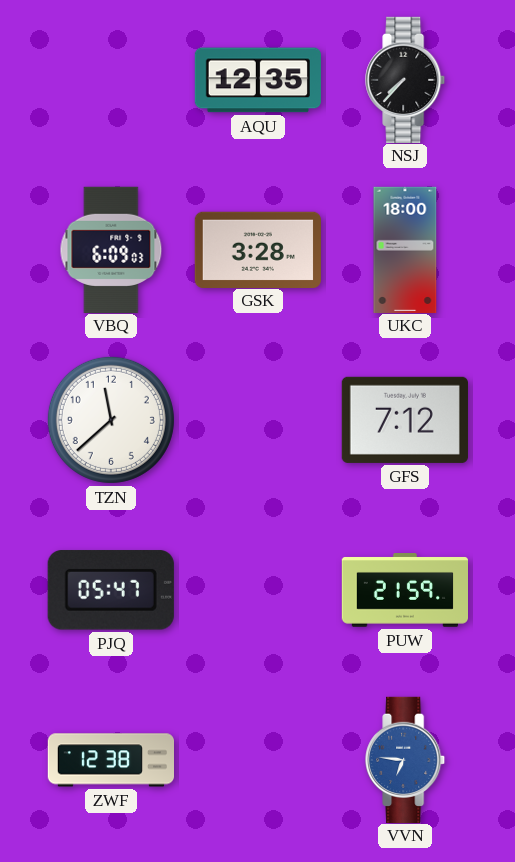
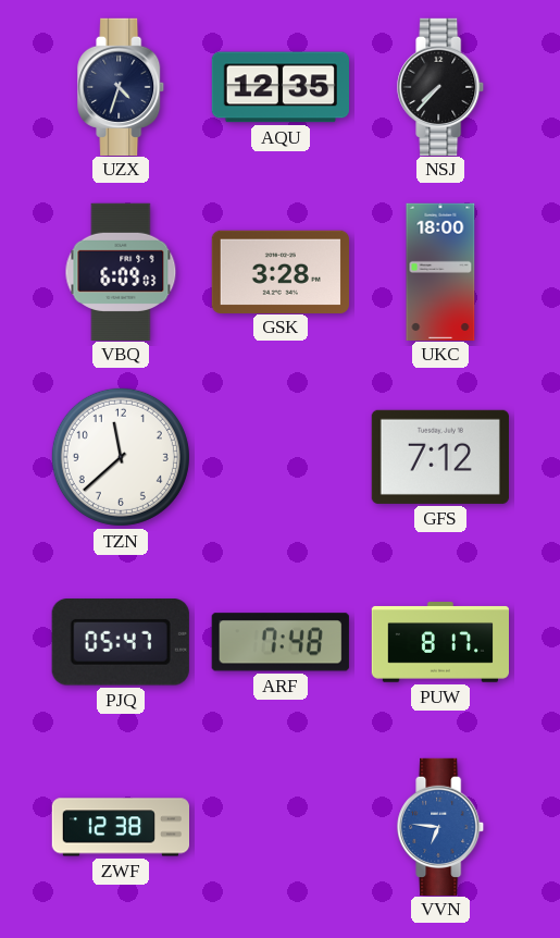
UZX: none -> 4:33
ARF: none -> 7:48
PUW: 21:59 -> 8:17
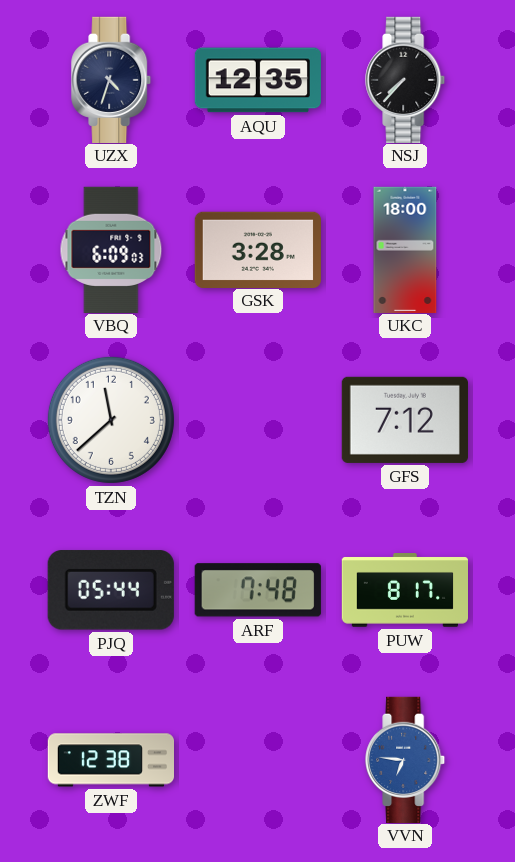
PJQ: 05:47 -> 05:44
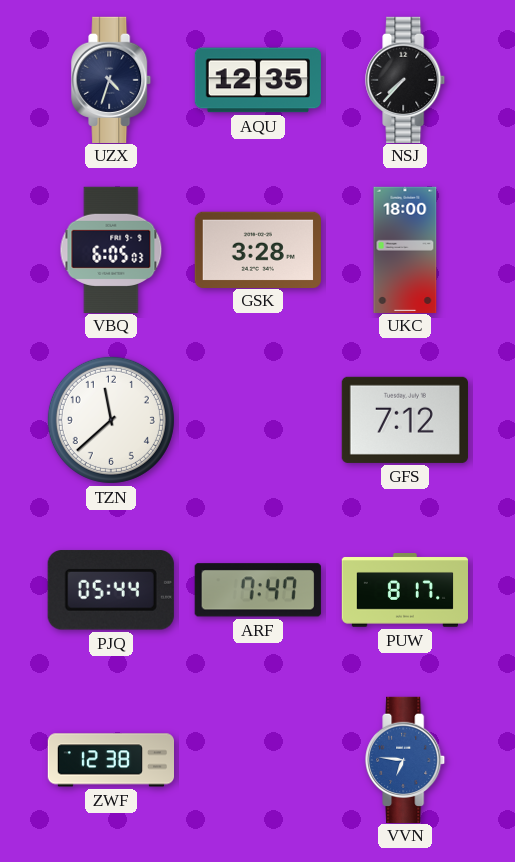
VBQ: 6:09 -> 6:05
ARF: 7:48 -> 7:47
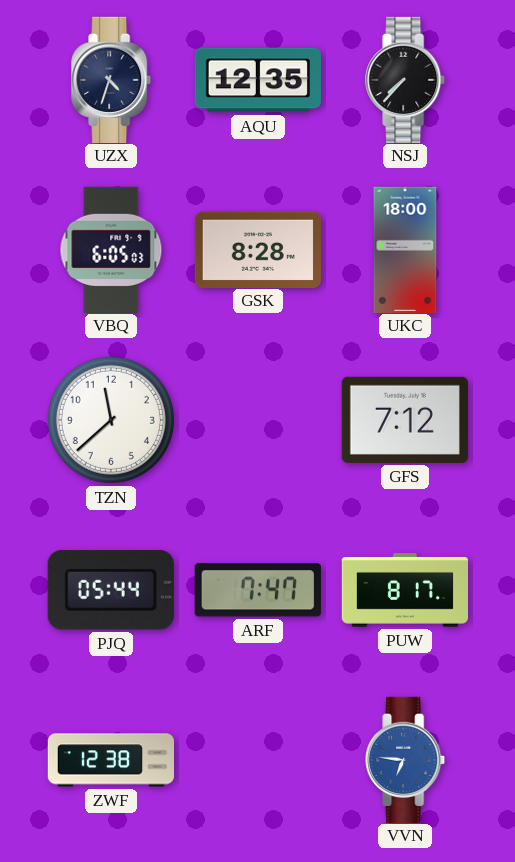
GSK: 3:28 -> 8:28
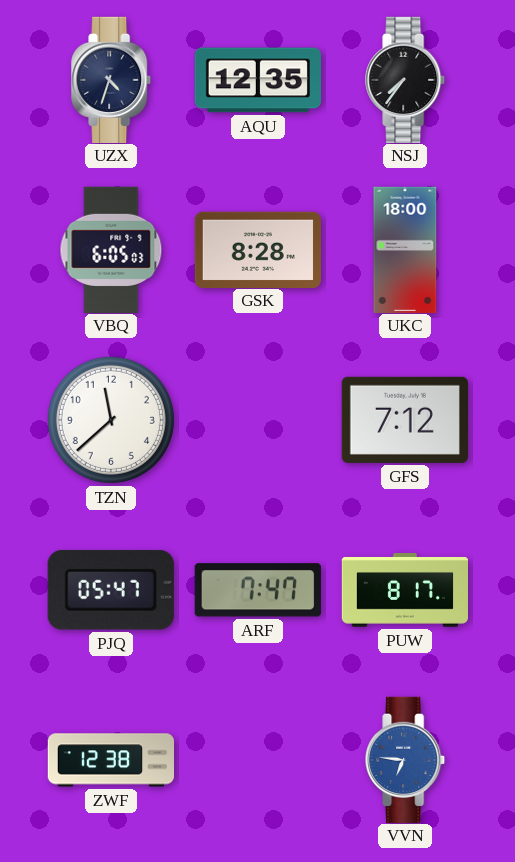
NSJ: 7:37 -> 7:36
PJQ: 05:44 -> 05:47
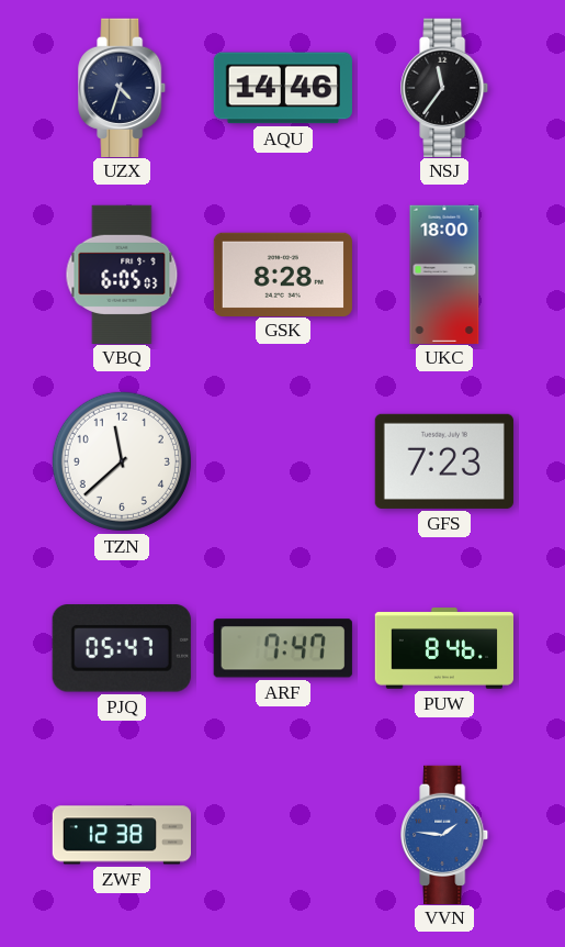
AQU: 12:35 -> 14:46
NSJ: 7:36 -> 11:36
GFS: 7:12 -> 7:23
PUW: 8:17 -> 8:46
VVN: 6:46 -> 1:46
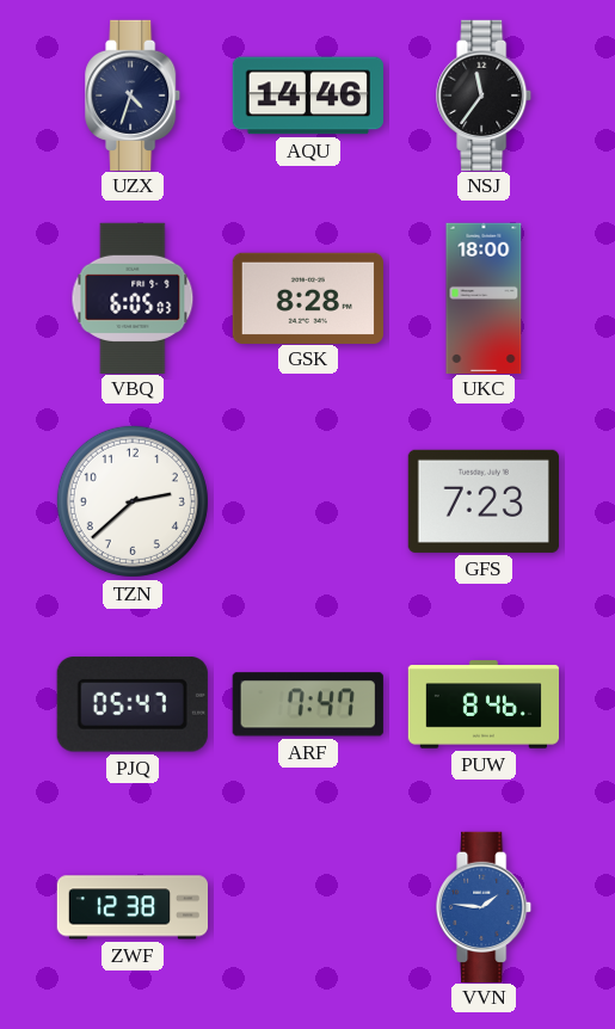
TZN: 11:38 -> 2:38
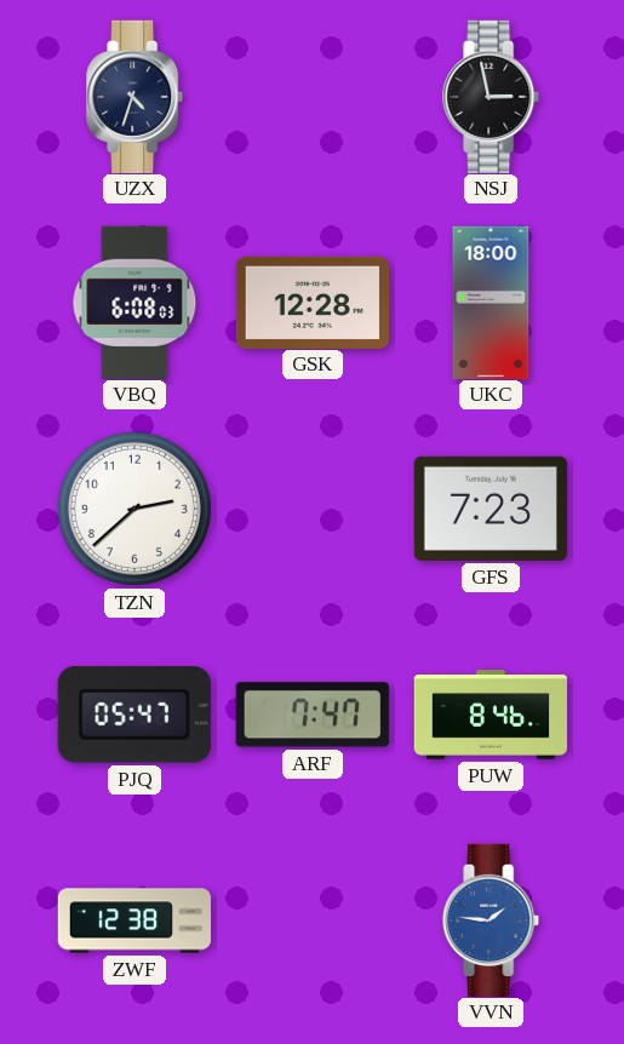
AQU: 14:46 -> none
NSJ: 11:36 -> 2:58
VBQ: 6:05 -> 6:08
GSK: 8:28 -> 12:28
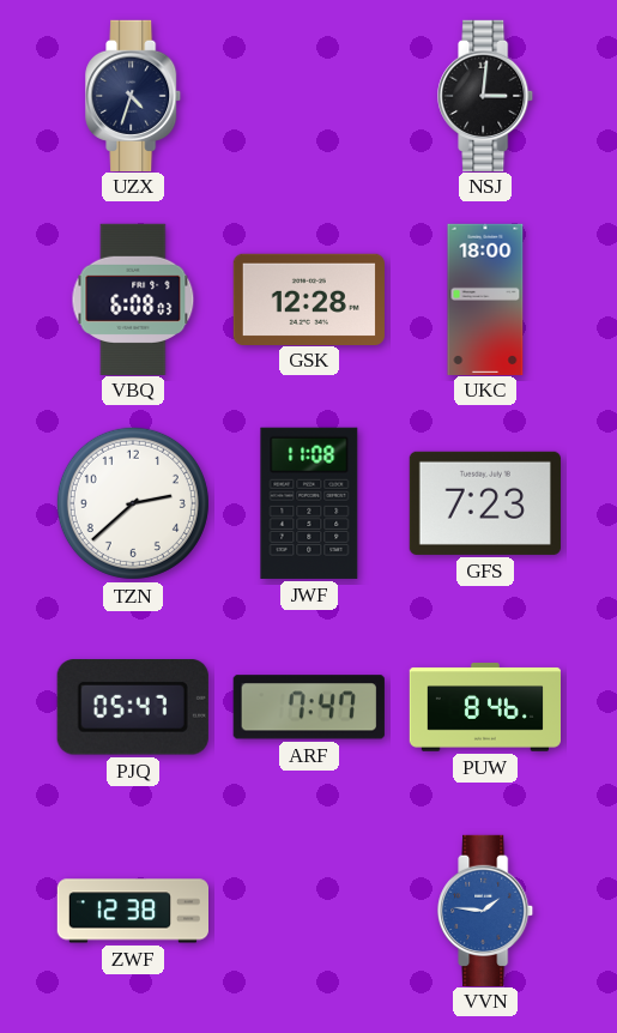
NSJ: 2:58 -> 3:01
JWF: none -> 11:08
